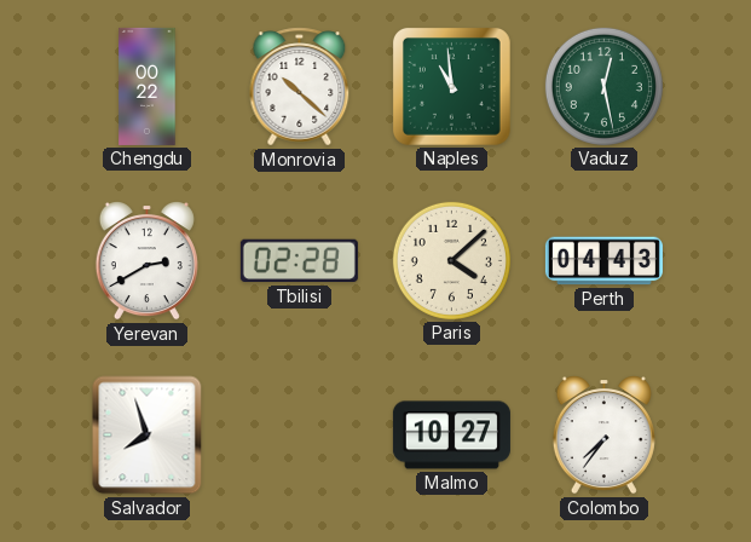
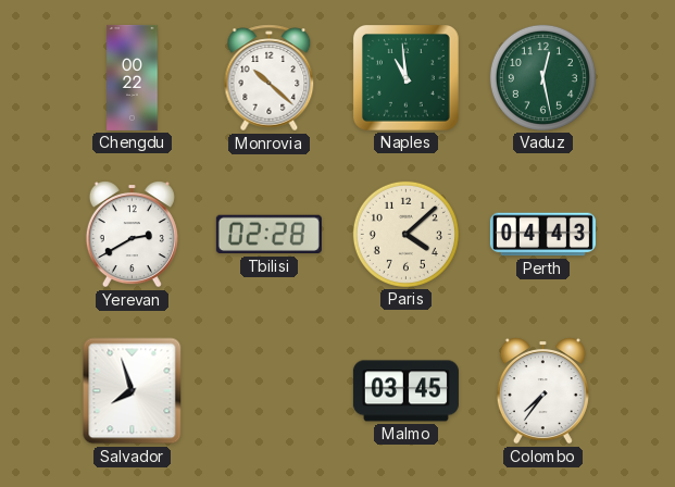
Malmo: 10:27 -> 03:45
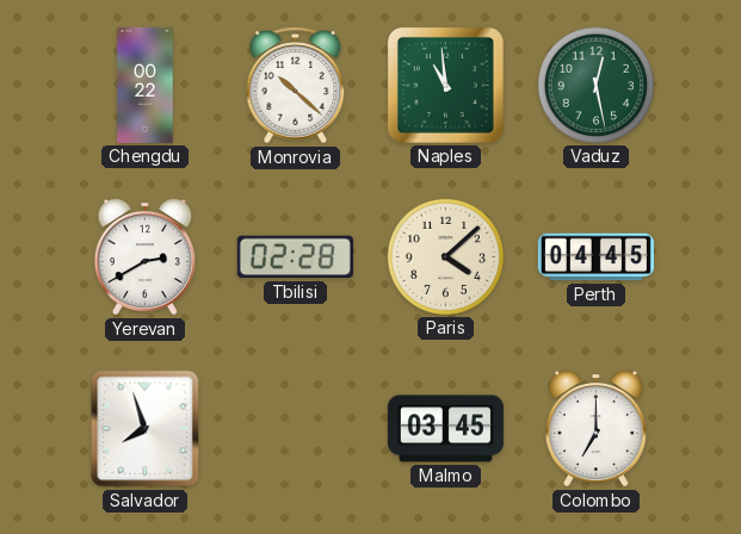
Perth: 04:43 -> 04:45
Colombo: 7:36 -> 7:00
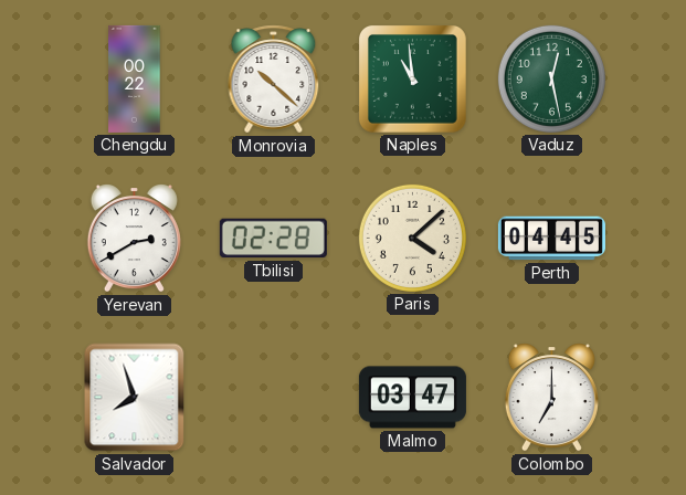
Malmo: 03:45 -> 03:47
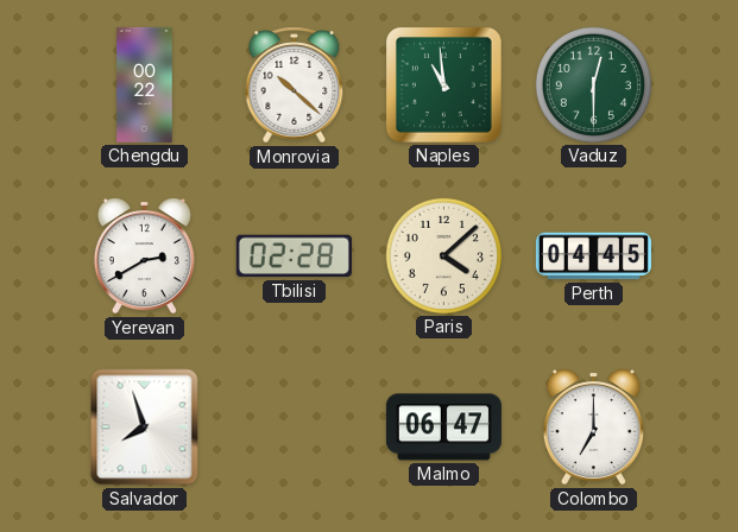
Vaduz: 12:28 -> 12:30
Malmo: 03:47 -> 06:47
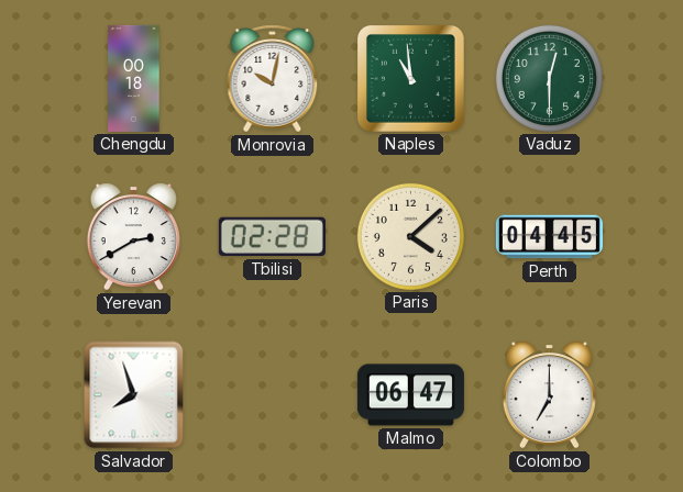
Chengdu: 00:22 -> 00:18
Monrovia: 10:22 -> 10:02
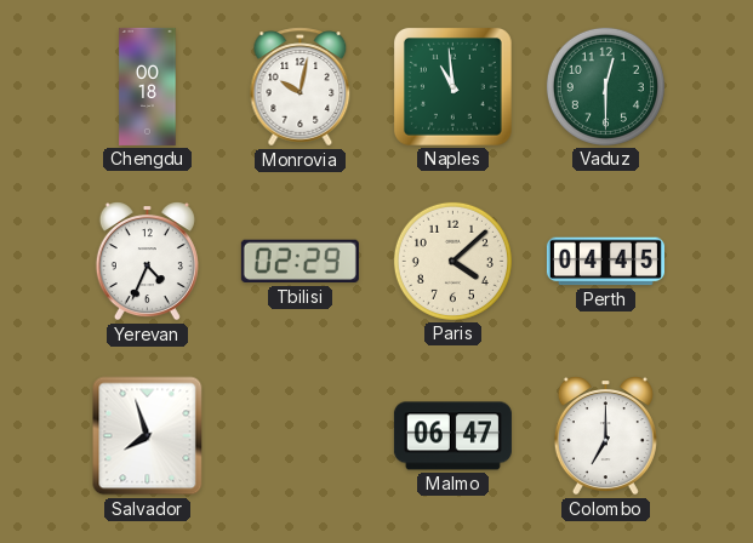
Yerevan: 2:40 -> 4:34
Tbilisi: 02:28 -> 02:29
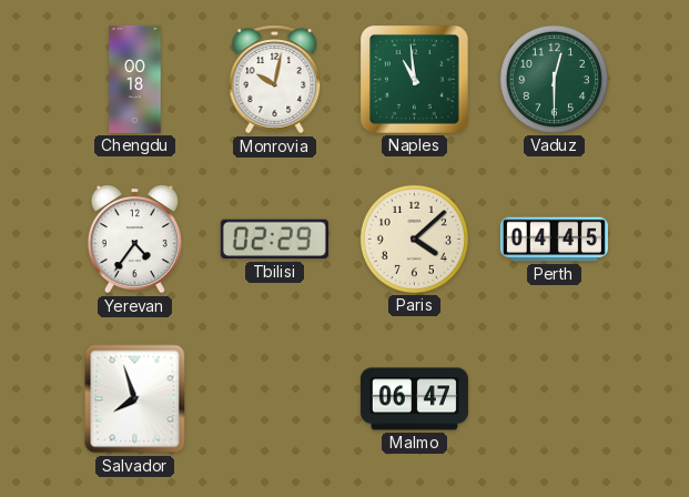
Yerevan: 4:34 -> 4:36
Colombo: 7:00 -> none
